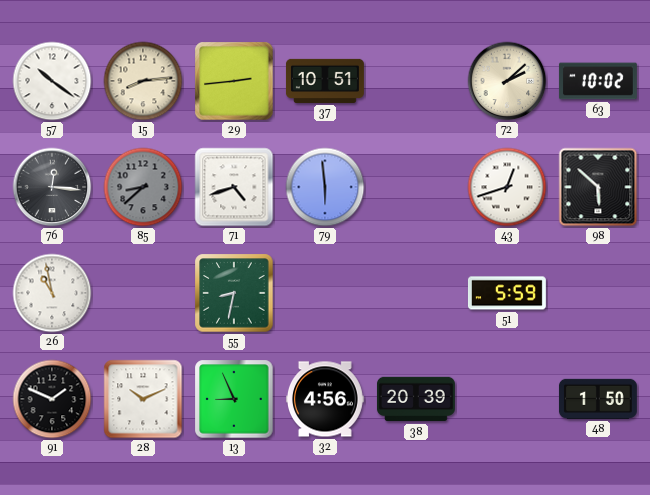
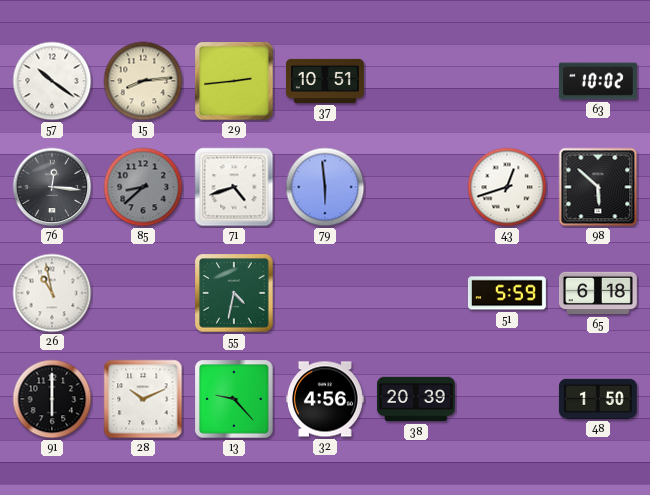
72: 2:08 -> none
55: 8:32 -> 4:32
65: none -> 6:18
91: 1:49 -> 6:00
13: 8:56 -> 9:23
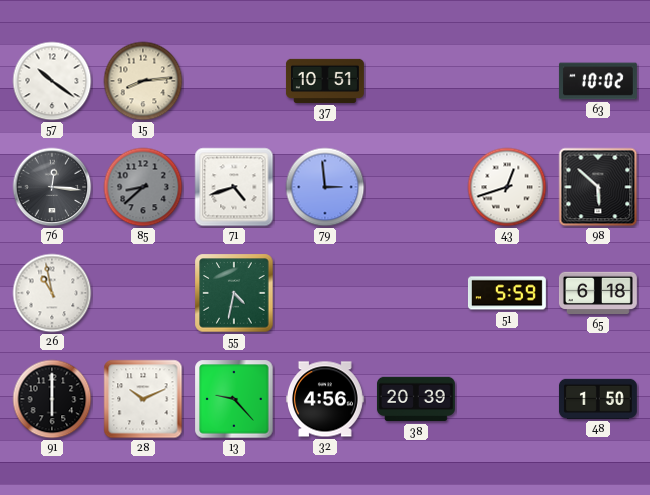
29: 2:44 -> none
79: 5:59 -> 2:59
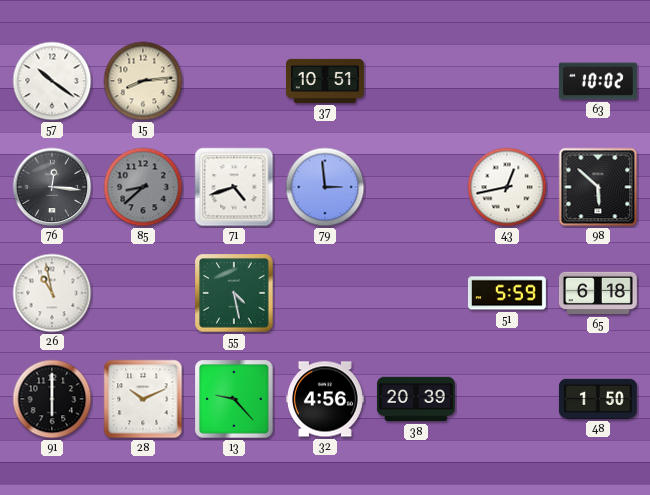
43: 12:42 -> 12:43
55: 4:32 -> 4:28
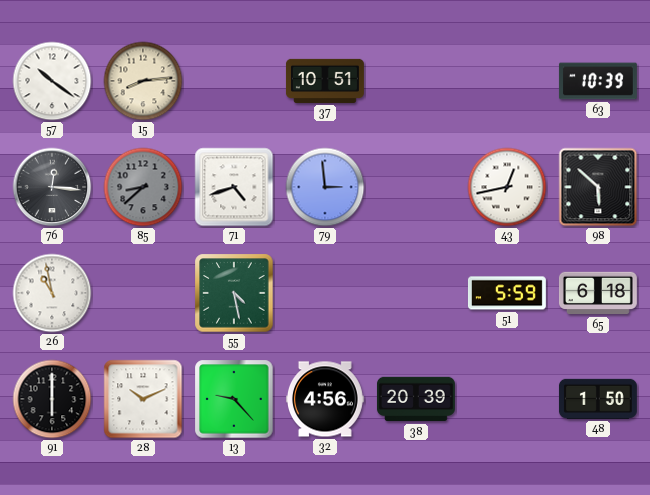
63: 10:02 -> 10:39
